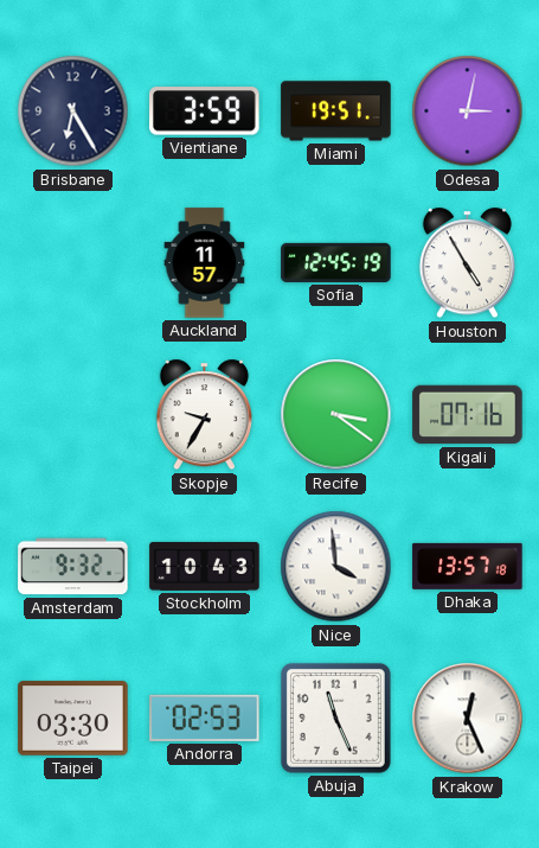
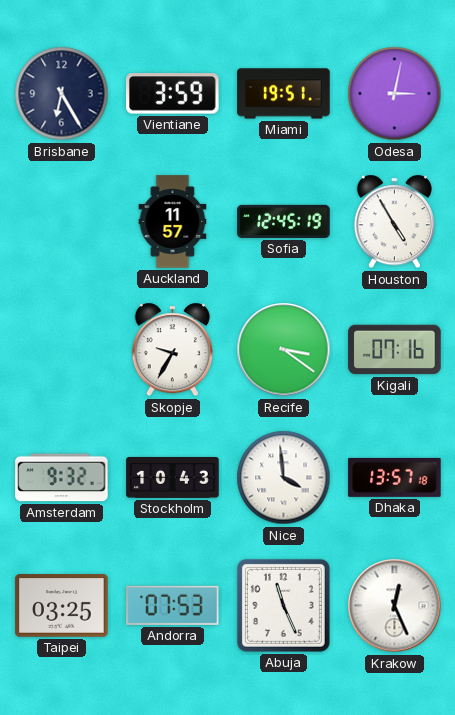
Taipei: 03:30 -> 03:25
Andorra: 02:53 -> 07:53
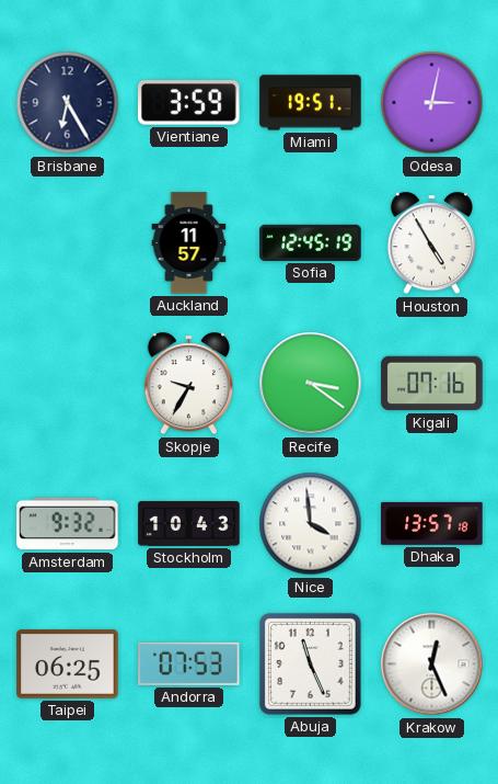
Taipei: 03:25 -> 06:25
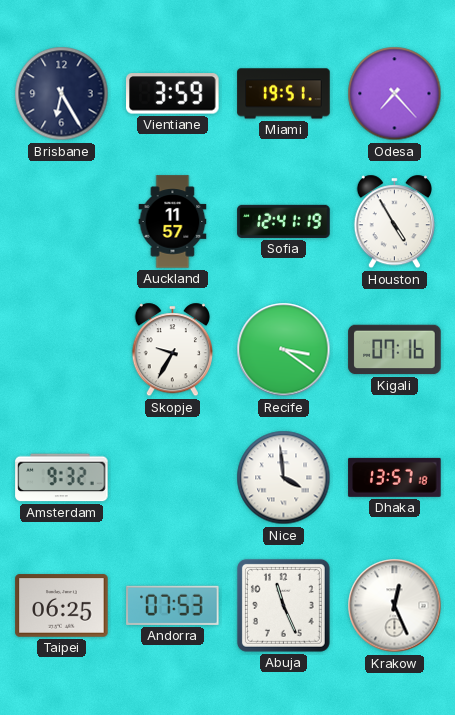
Odesa: 3:02 -> 7:23
Sofia: 12:45 -> 12:41
Stockholm: 10:43 -> none
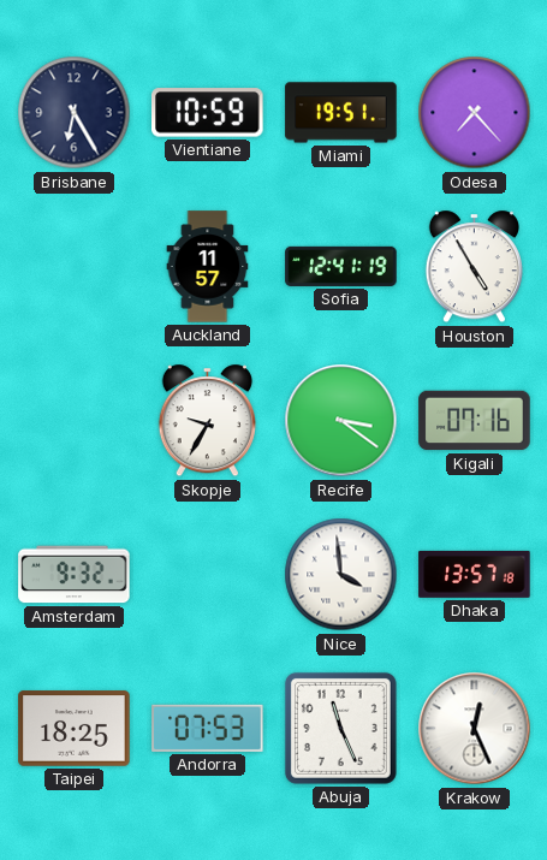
Vientiane: 3:59 -> 10:59
Taipei: 06:25 -> 18:25
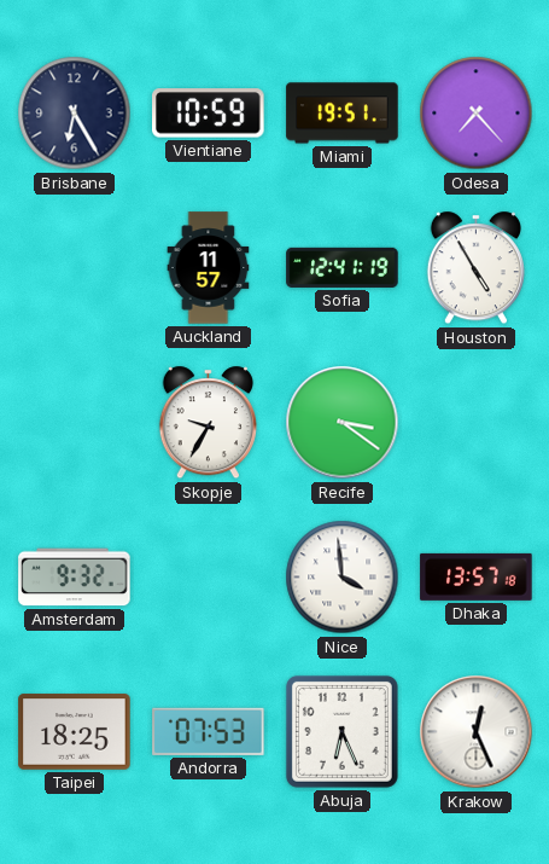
Kigali: 07:16 -> none
Abuja: 11:26 -> 6:26
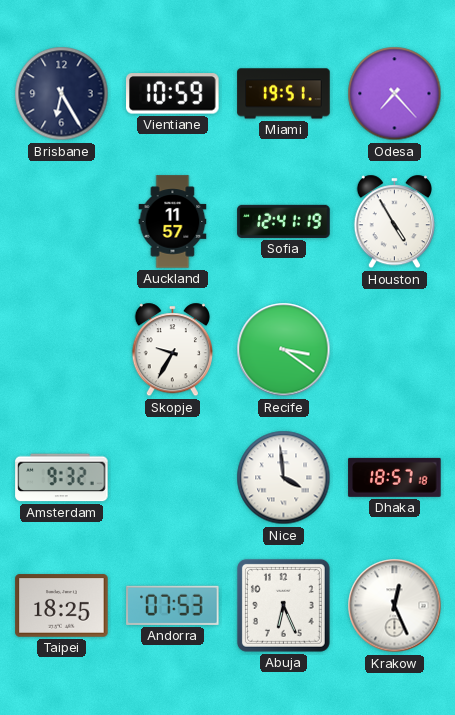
Dhaka: 13:57 -> 18:57
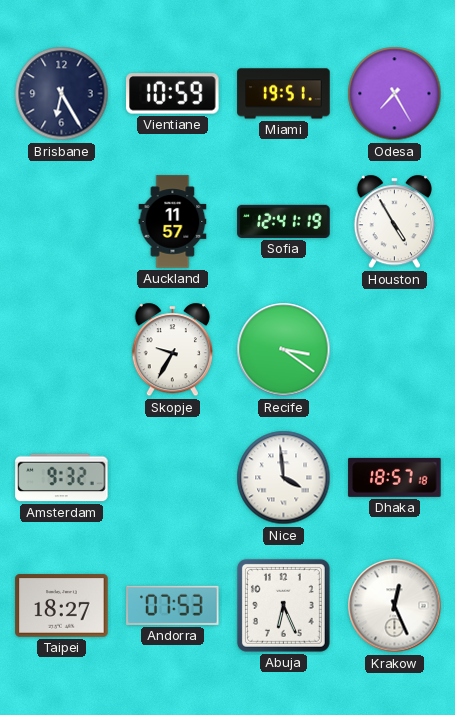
Odesa: 7:23 -> 7:25
Taipei: 18:25 -> 18:27
